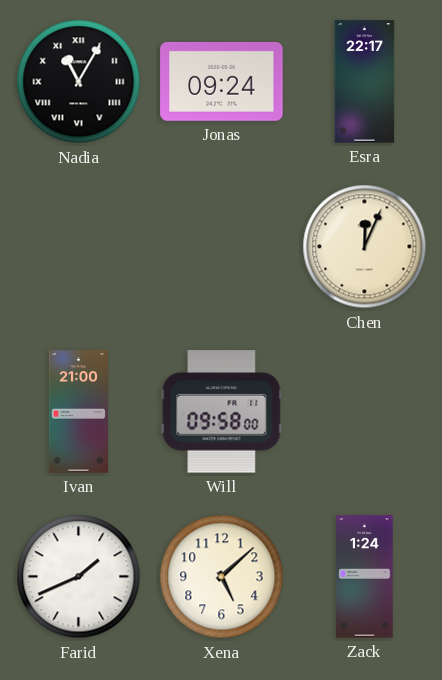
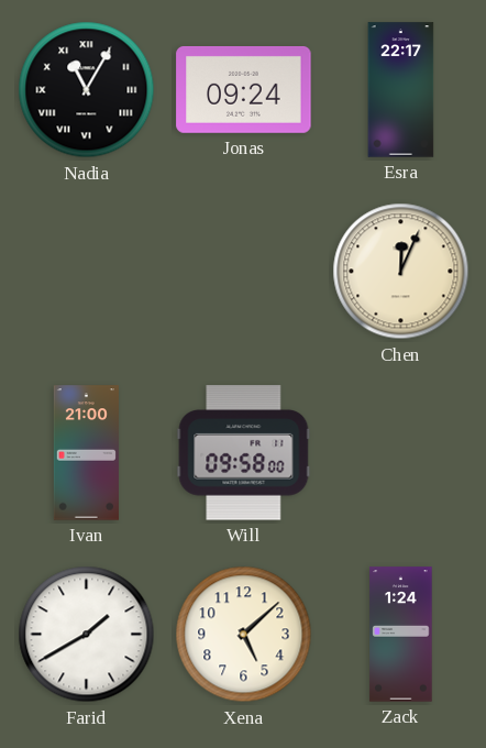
Farid: 1:41 -> 1:40
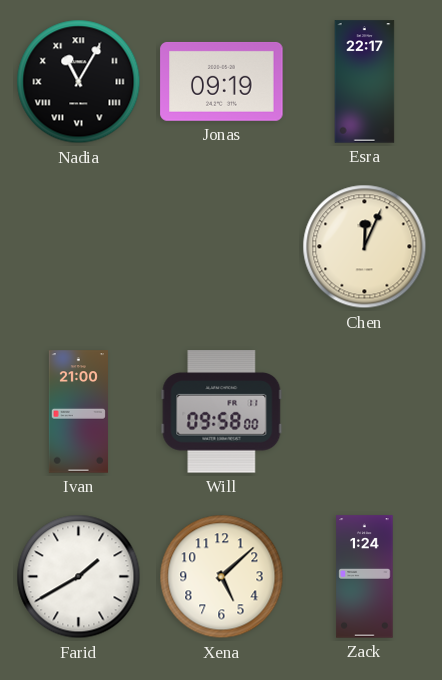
Jonas: 09:24 -> 09:19
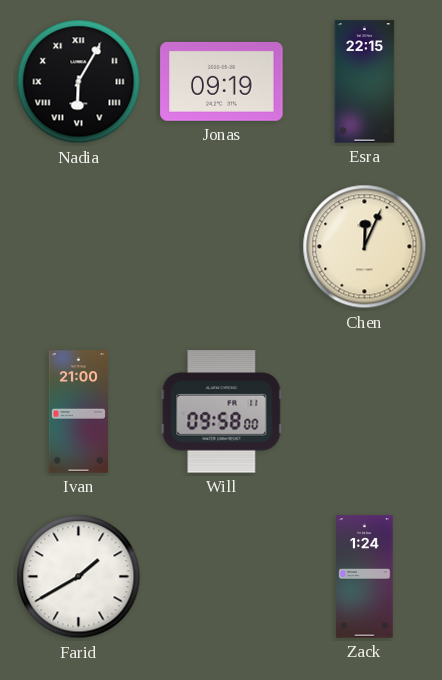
Nadia: 11:05 -> 6:05
Esra: 22:17 -> 22:15
Xena: 5:08 -> none
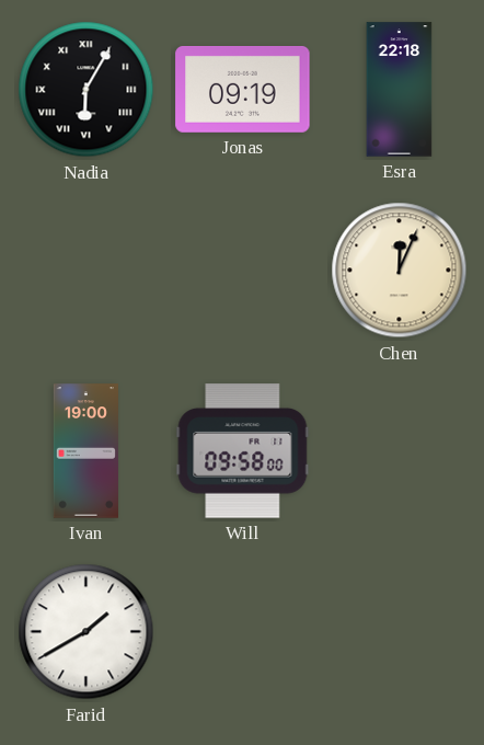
Esra: 22:15 -> 22:18
Ivan: 21:00 -> 19:00
Zack: 1:24 -> none
